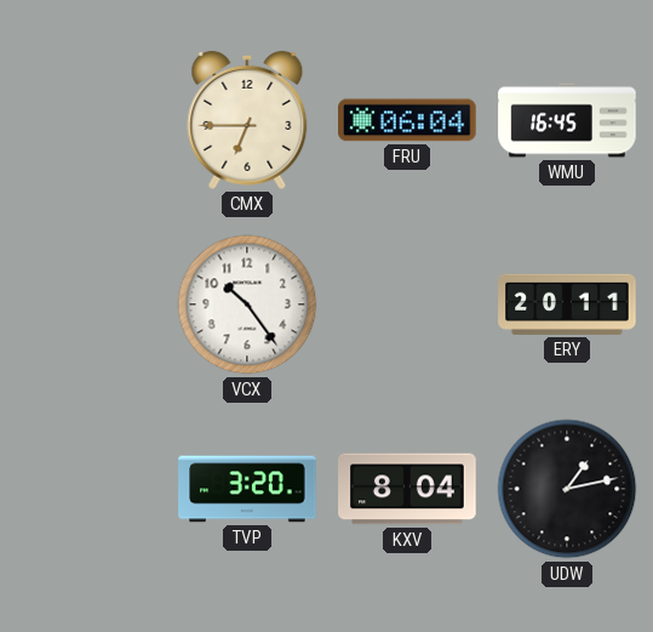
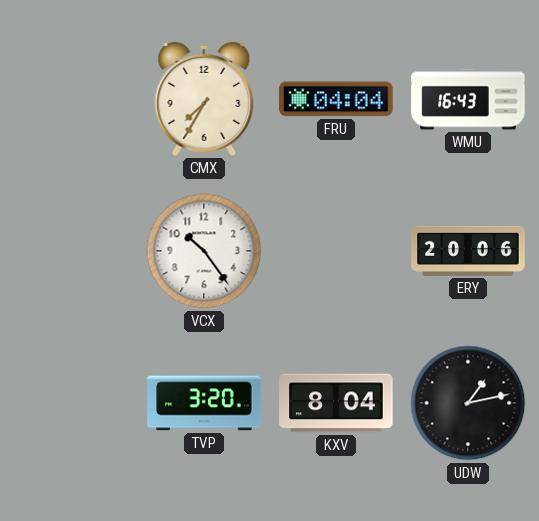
CMX: 6:45 -> 7:35
FRU: 06:04 -> 04:04
WMU: 16:45 -> 16:43
ERY: 20:11 -> 20:06
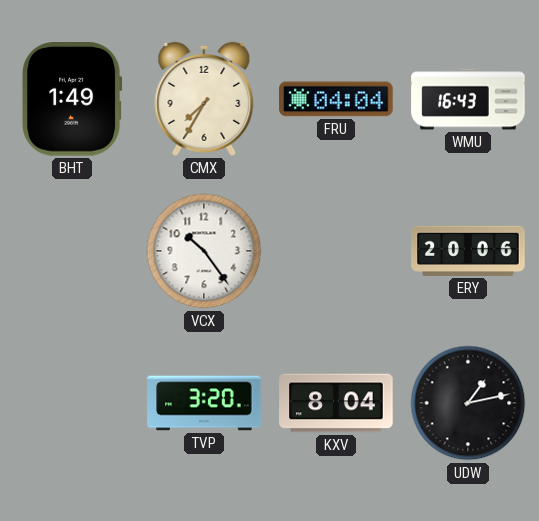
BHT: none -> 1:49
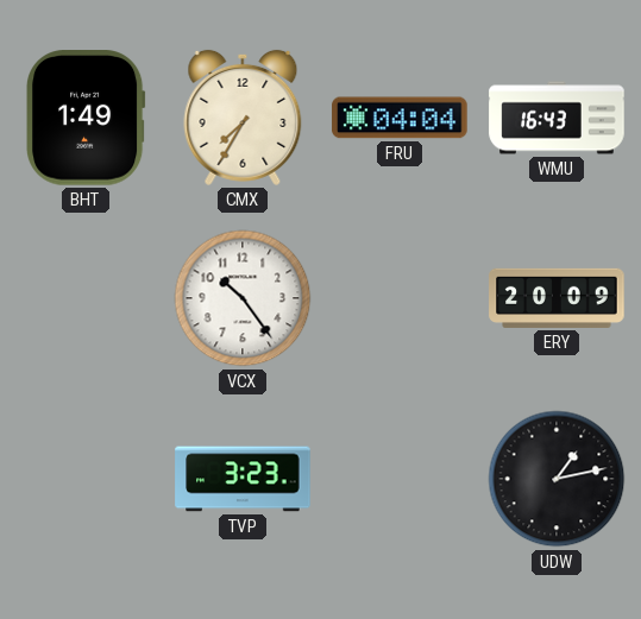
ERY: 20:06 -> 20:09
TVP: 3:20 -> 3:23
KXV: 8:04 -> none
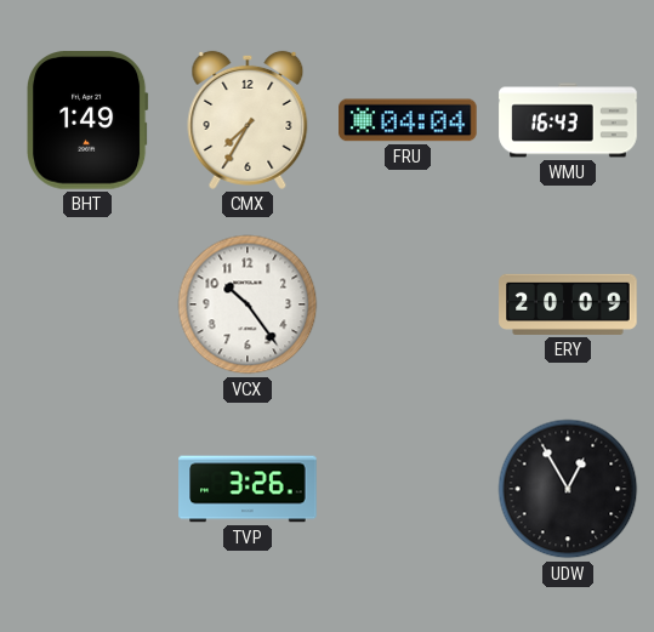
TVP: 3:23 -> 3:26
UDW: 1:13 -> 12:55
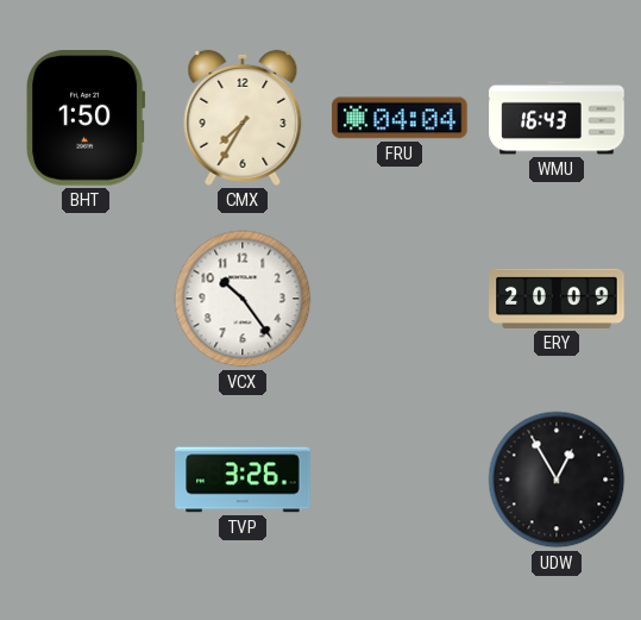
BHT: 1:49 -> 1:50
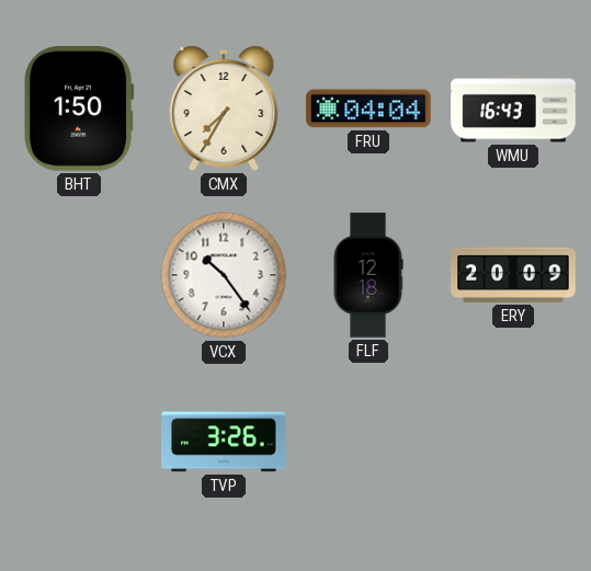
FLF: none -> 12:18
UDW: 12:55 -> none
